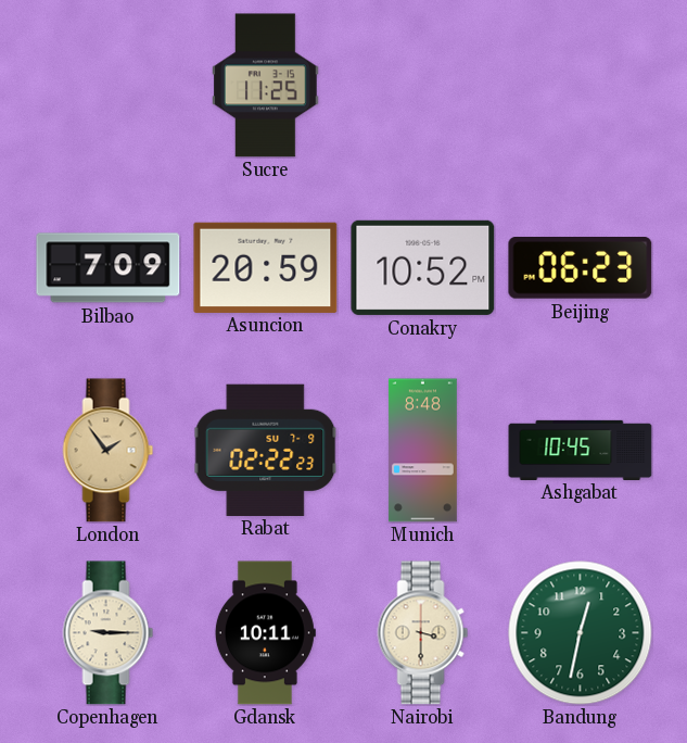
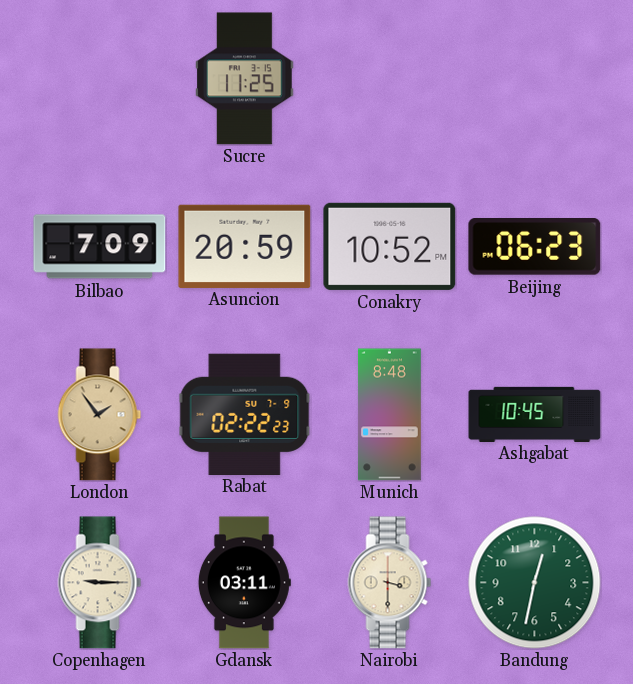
Gdansk: 10:11 -> 03:11
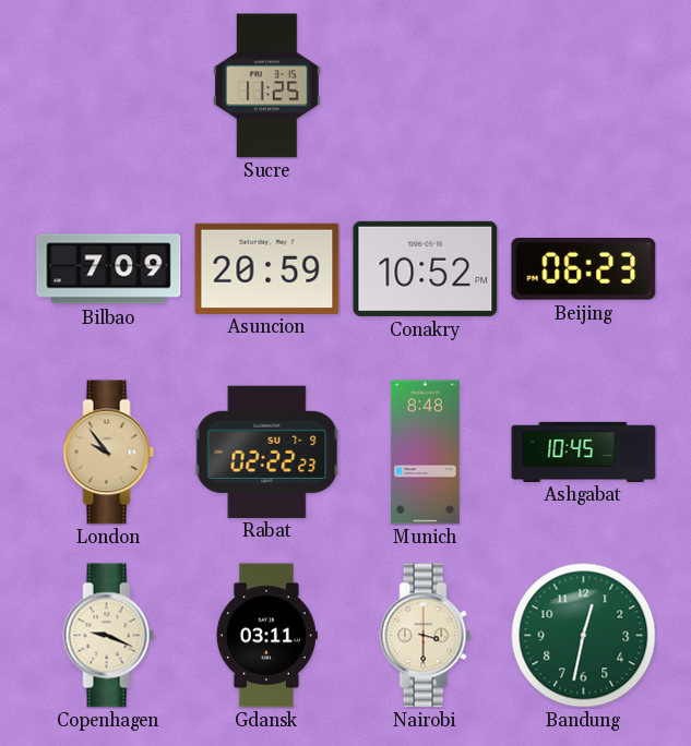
London: 1:54 -> 9:54
Copenhagen: 9:15 -> 9:19
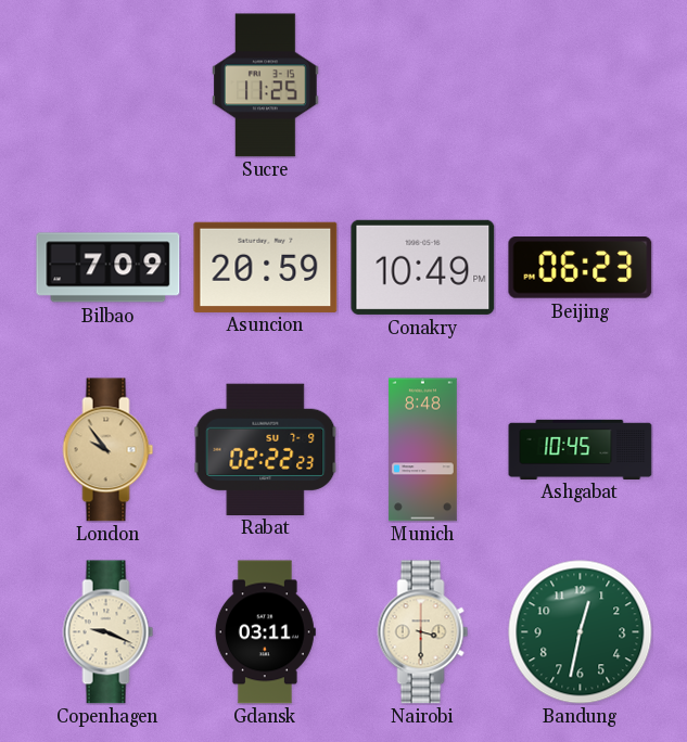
Conakry: 10:52 -> 10:49
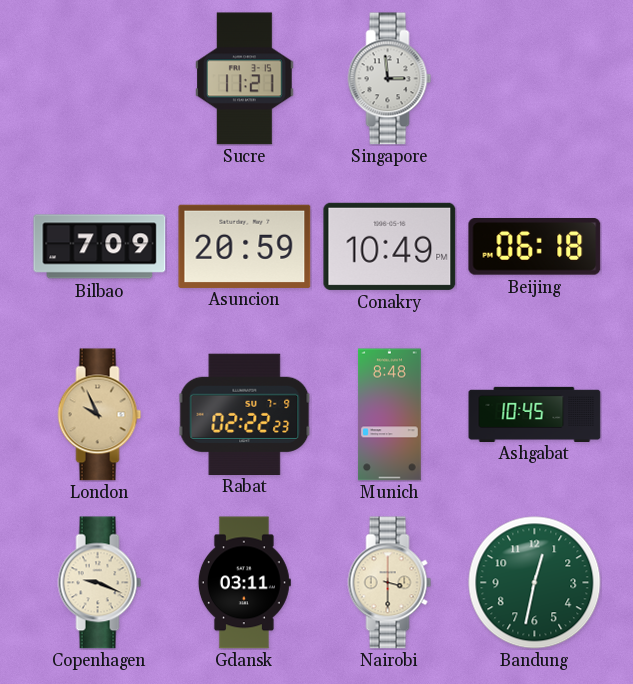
Sucre: 11:25 -> 11:21
Singapore: none -> 2:59
Beijing: 06:23 -> 06:18
London: 9:54 -> 9:56
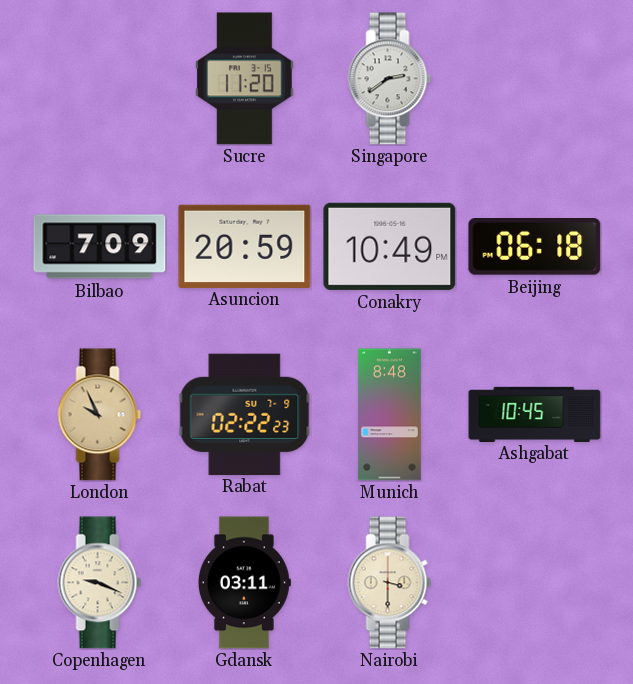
Sucre: 11:21 -> 11:20
Singapore: 2:59 -> 2:39
Bandung: 12:32 -> none
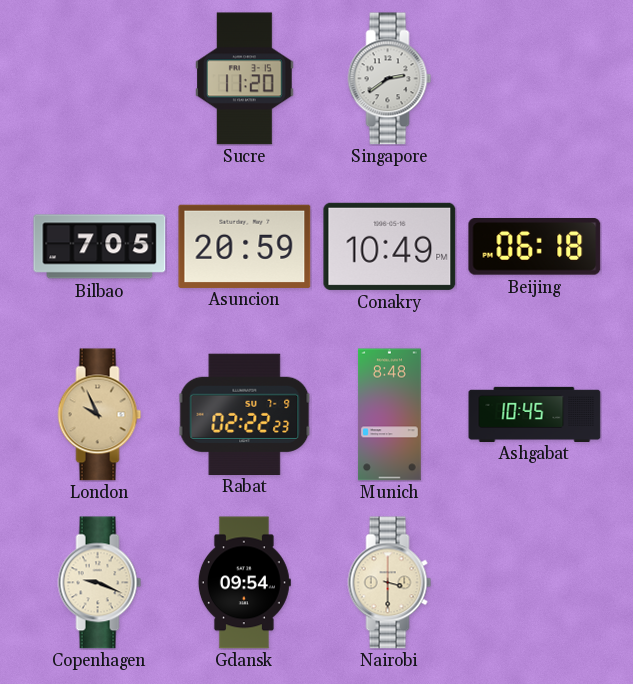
Bilbao: 7:09 -> 7:05
Gdansk: 03:11 -> 09:54
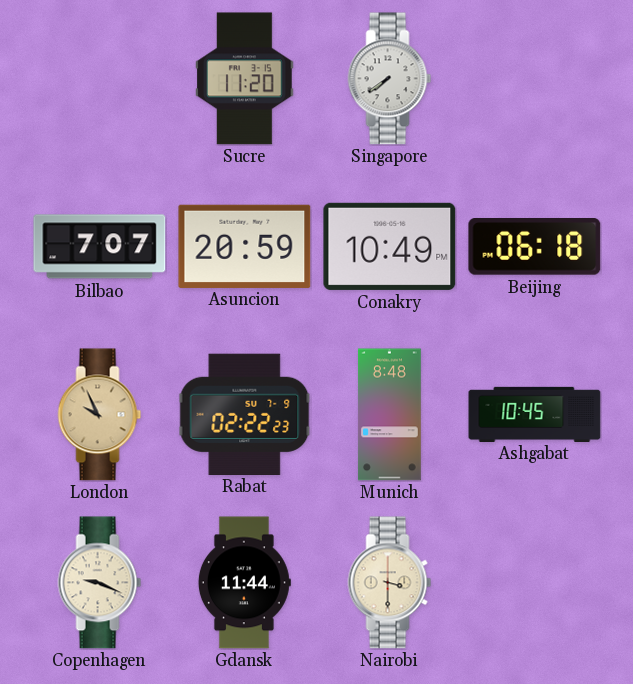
Singapore: 2:39 -> 7:39
Bilbao: 7:05 -> 7:07
Gdansk: 09:54 -> 11:44
